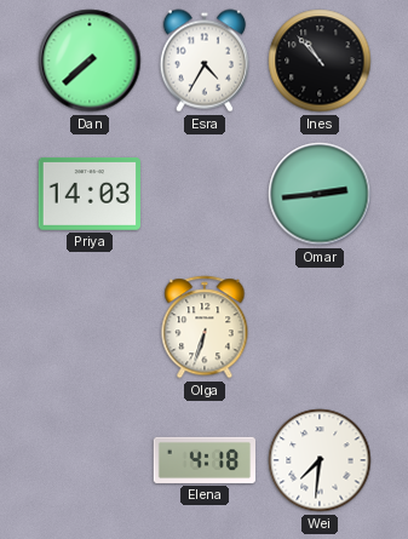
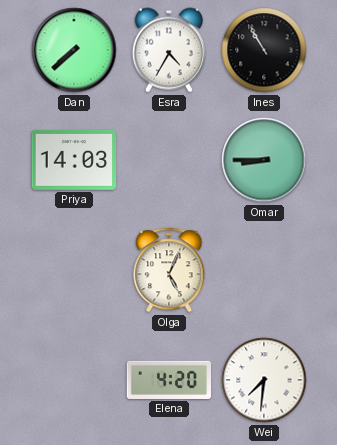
Ines: 10:53 -> 10:55
Omar: 2:44 -> 8:45
Olga: 6:33 -> 5:04
Elena: 4:18 -> 4:20
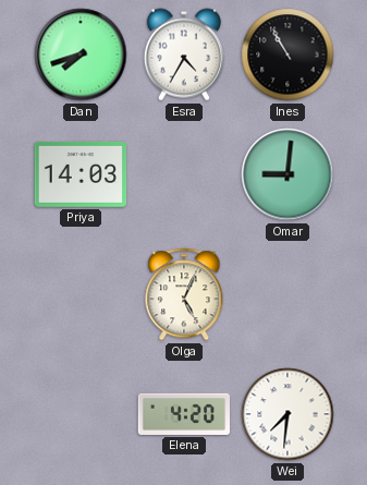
Dan: 7:38 -> 7:42
Omar: 8:45 -> 9:01
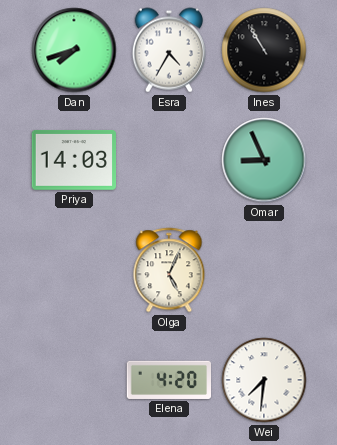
Omar: 9:01 -> 8:56
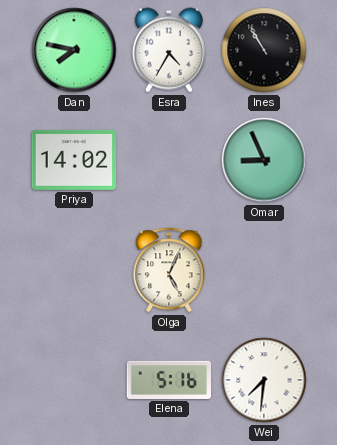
Dan: 7:42 -> 7:47
Priya: 14:03 -> 14:02
Elena: 4:20 -> 5:16
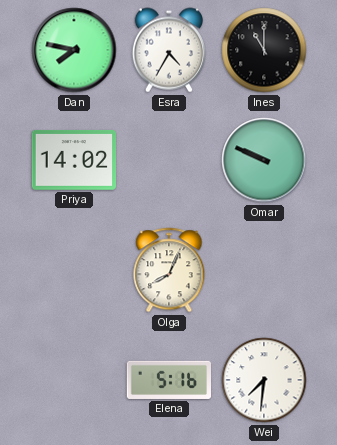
Ines: 10:55 -> 11:00
Omar: 8:56 -> 9:49
Olga: 5:04 -> 8:04
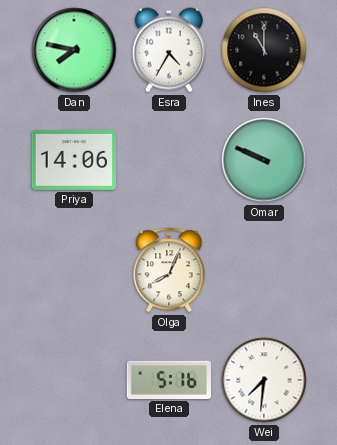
Priya: 14:02 -> 14:06
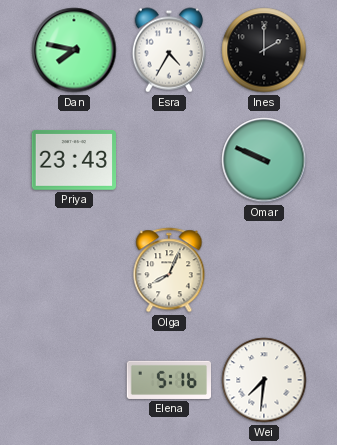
Ines: 11:00 -> 2:00
Priya: 14:06 -> 23:43
